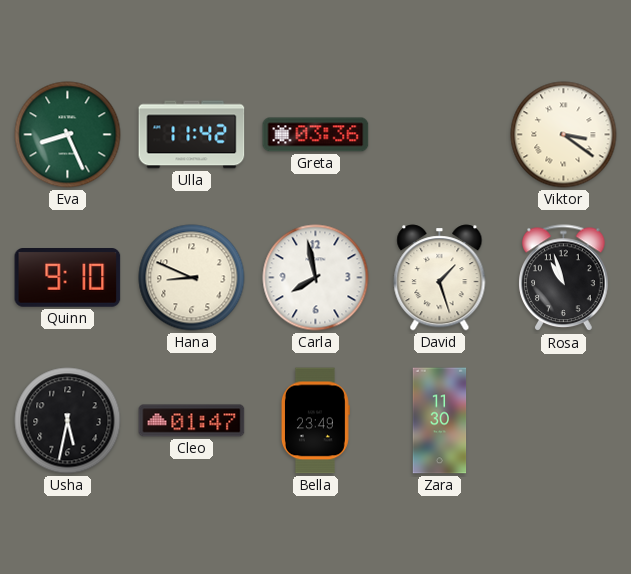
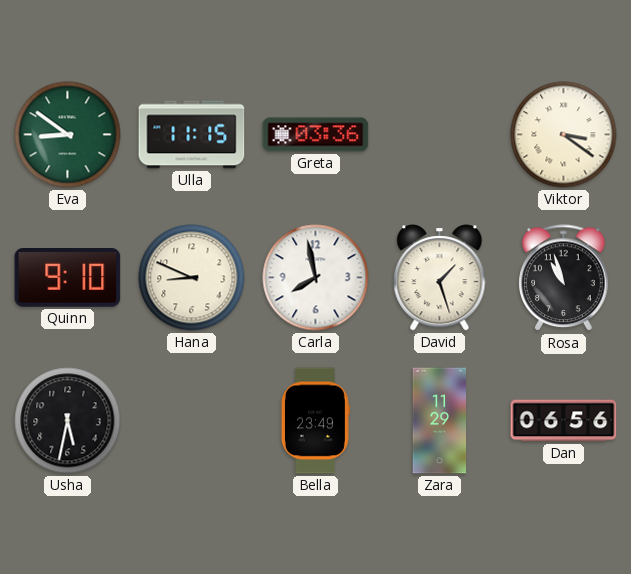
Eva: 8:26 -> 8:51
Ulla: 11:42 -> 11:15
Cleo: 01:47 -> none
Zara: 11:30 -> 11:29
Dan: none -> 06:56
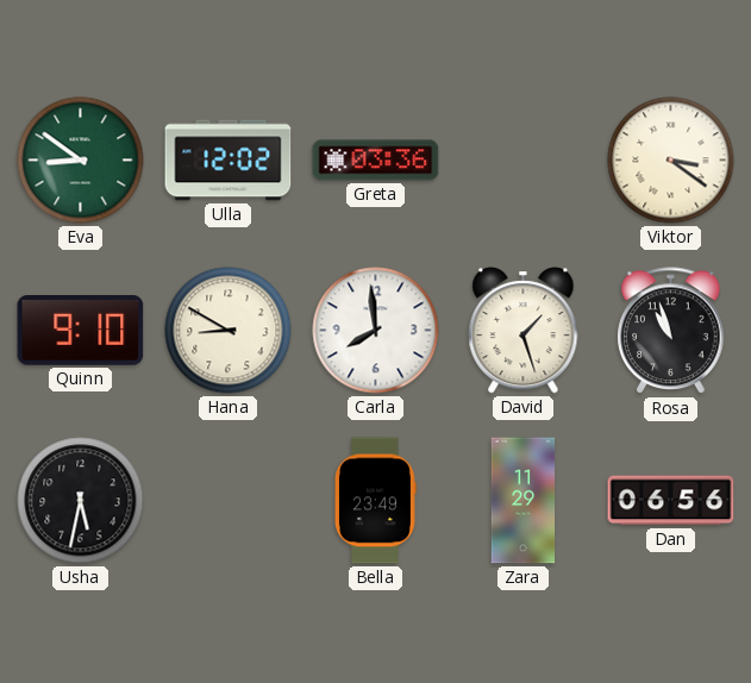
Ulla: 11:15 -> 12:02
Hana: 8:49 -> 8:50
Carla: 7:58 -> 7:59
